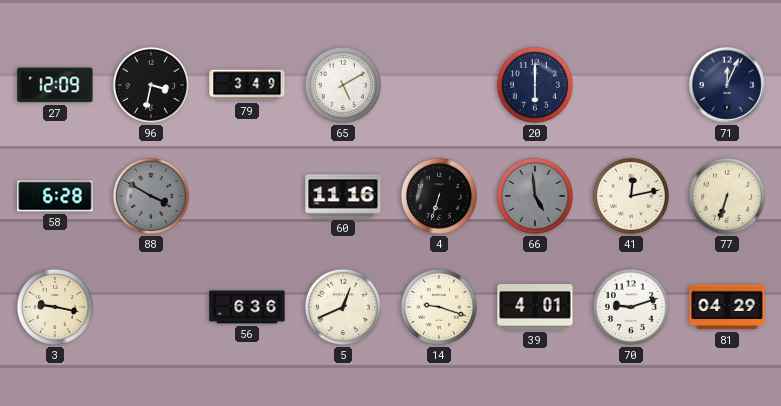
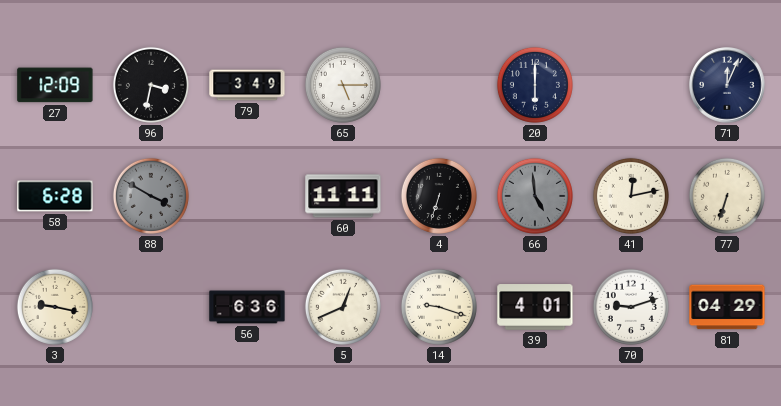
65: 5:10 -> 5:15
60: 11:16 -> 11:11
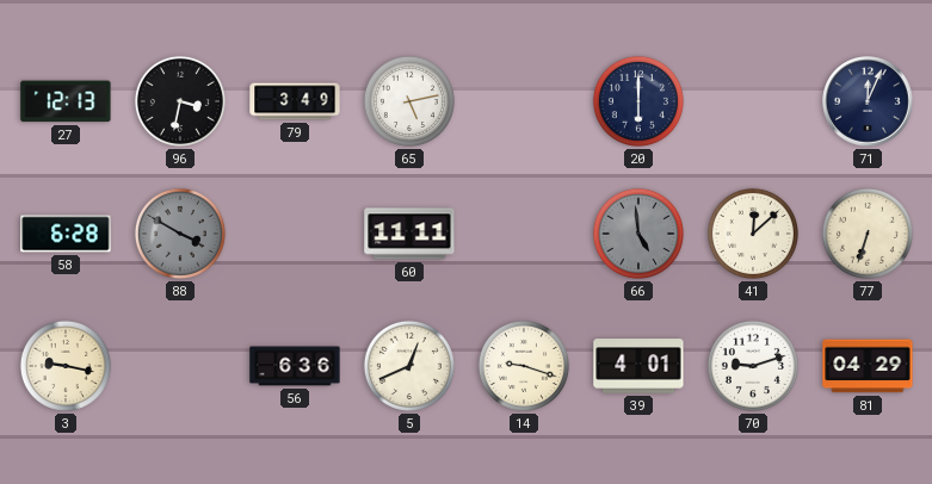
27: 12:09 -> 12:13
65: 5:15 -> 5:13
4: 6:33 -> none
41: 12:13 -> 12:08
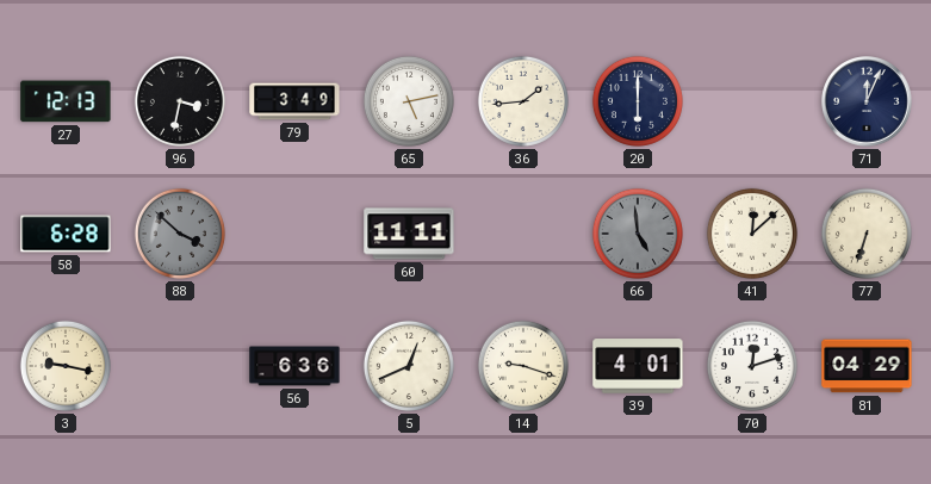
36: none -> 1:44
88: 3:50 -> 3:52
70: 9:12 -> 12:12
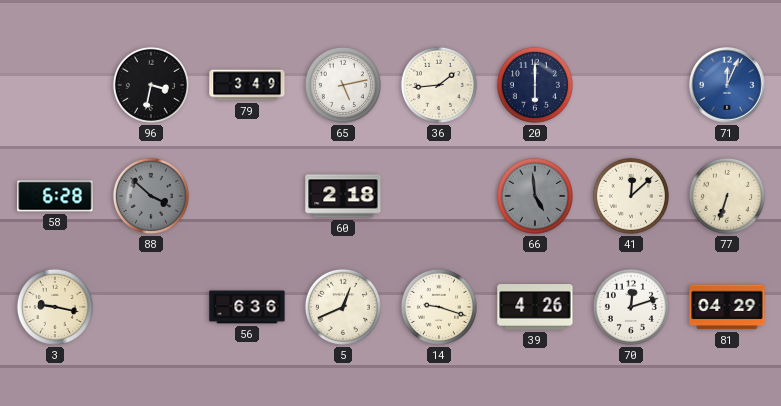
27: 12:13 -> none
71 dial: navy -> blue
60: 11:11 -> 2:18
39: 4:01 -> 4:26
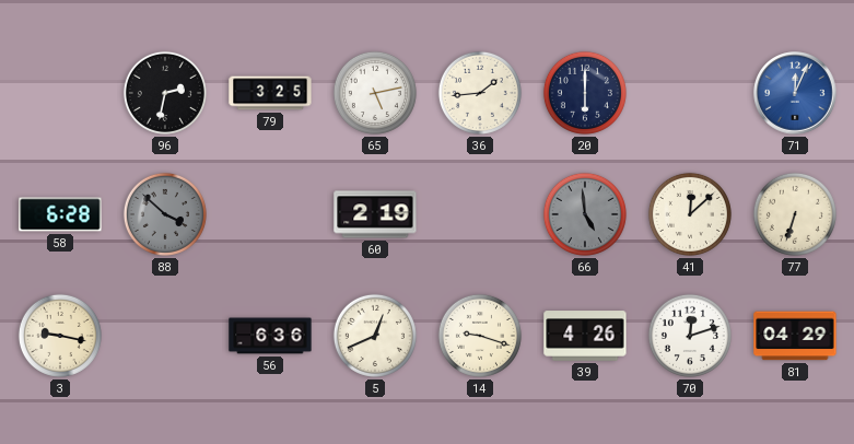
96: 3:32 -> 2:32
79: 3:49 -> 3:25
60: 2:18 -> 2:19
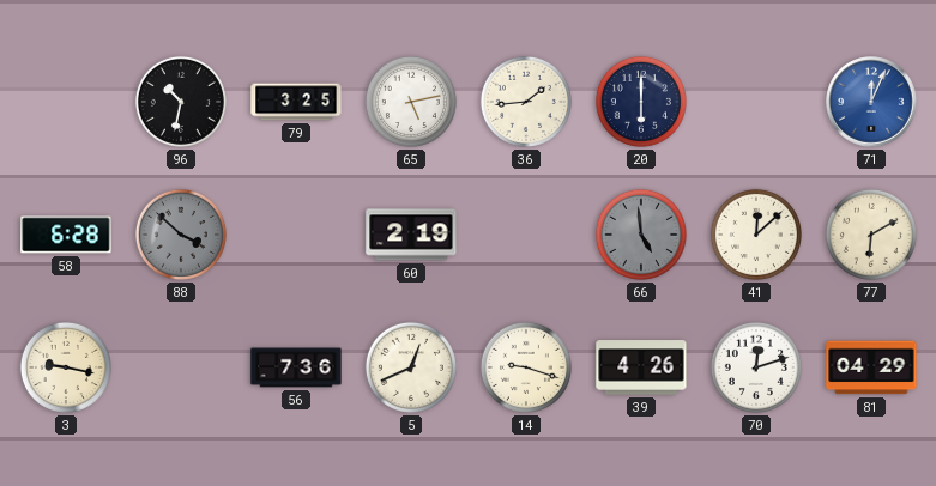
96: 2:32 -> 10:32
77: 6:33 -> 6:10
56: 6:36 -> 7:36
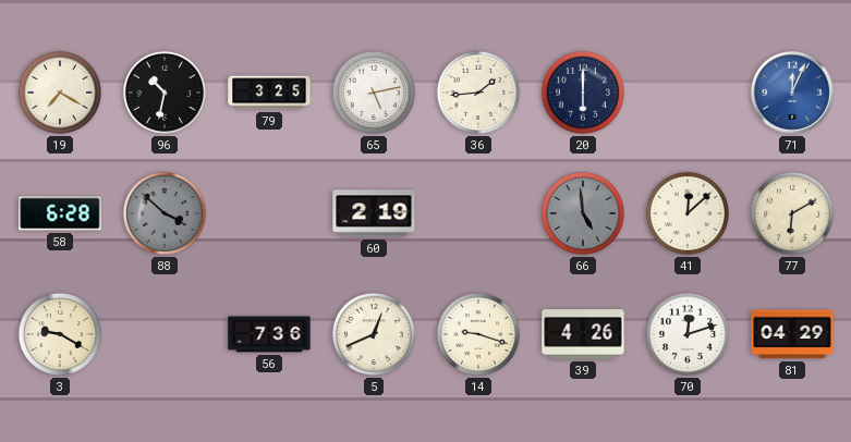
19: none -> 7:20
3: 9:17 -> 9:20
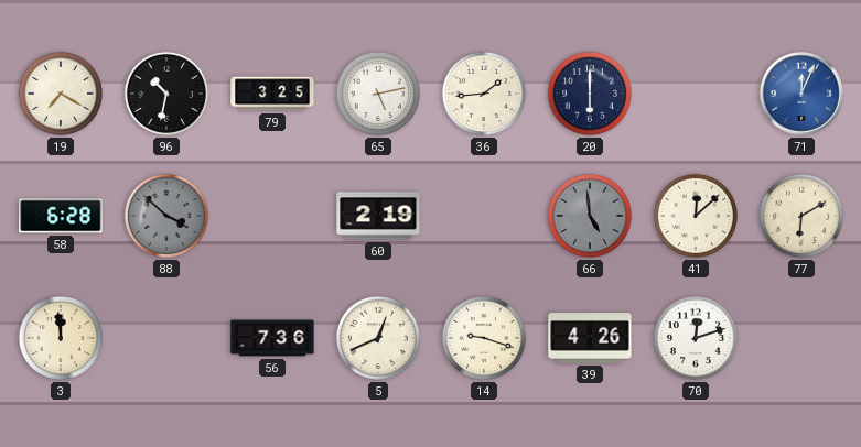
3: 9:20 -> 11:59
81: 04:29 -> none
